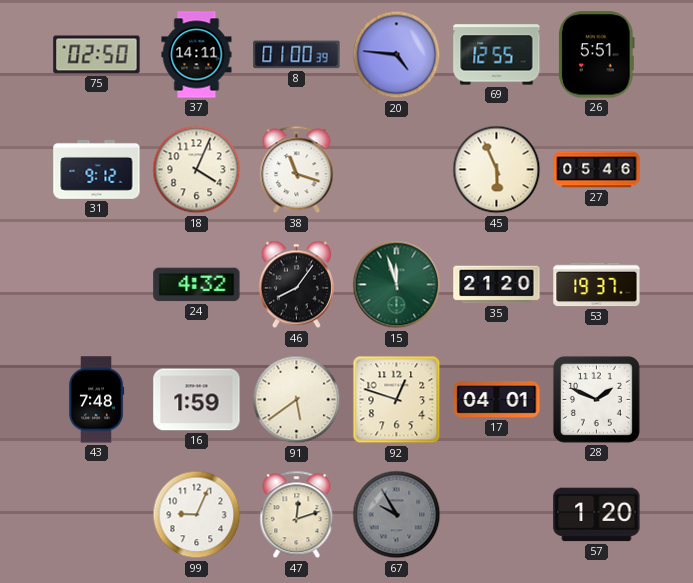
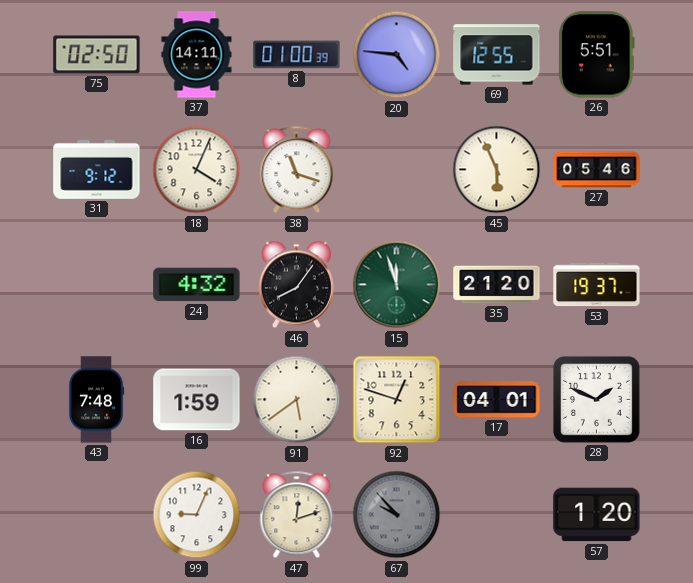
67: 9:55 -> 9:53
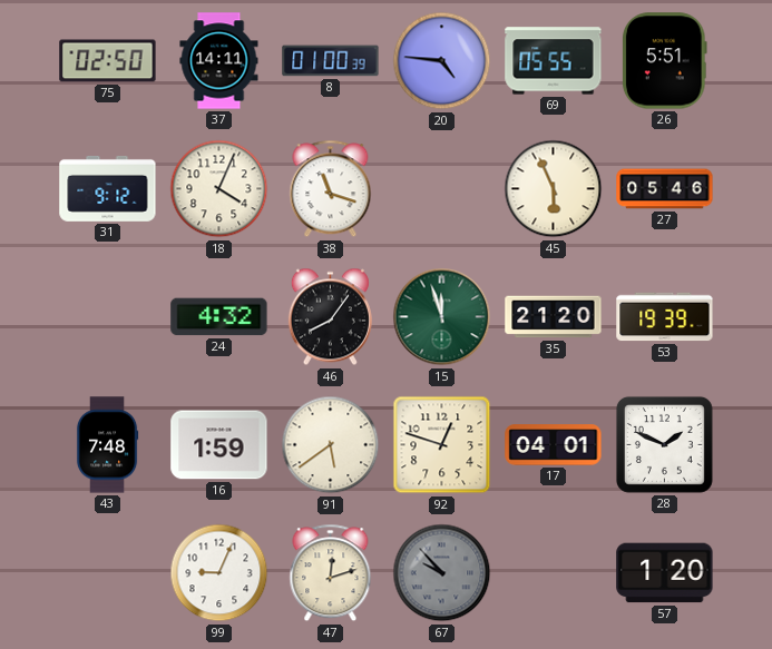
69: 12:55 -> 05:55
53: 19:37 -> 19:39
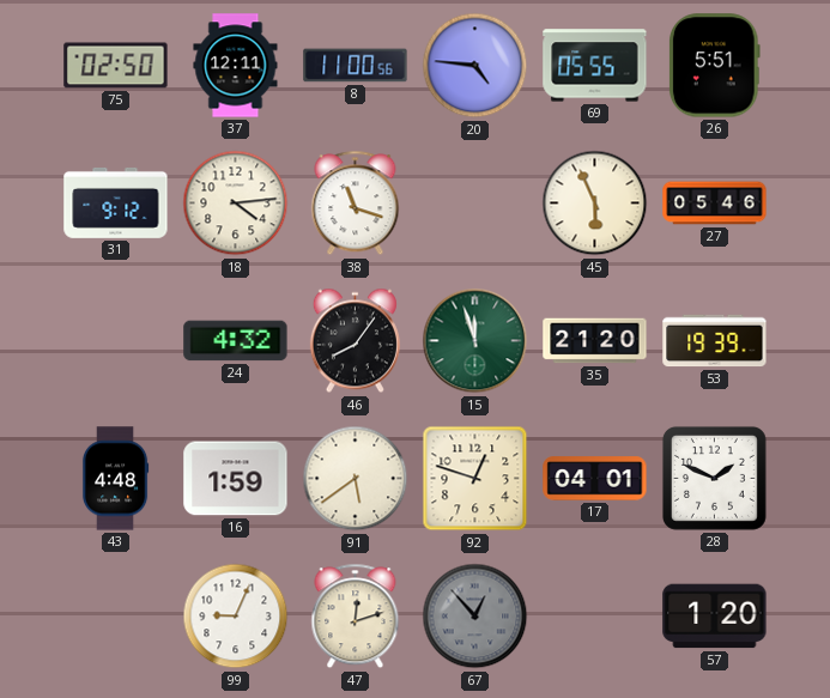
37: 14:11 -> 12:11
8: 01:00 -> 11:00
18: 4:04 -> 4:14
43: 7:48 -> 4:48
67: 9:53 -> 12:53
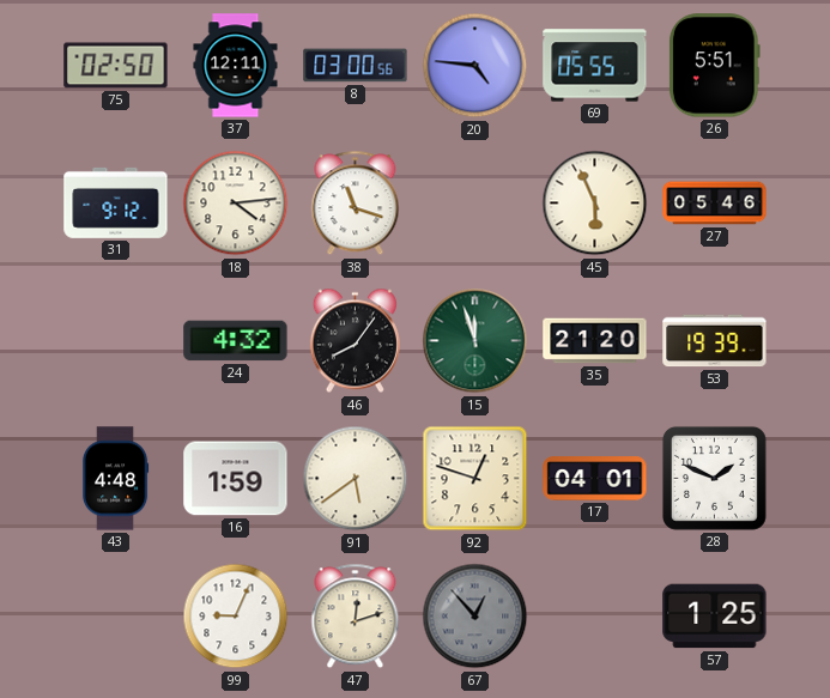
8: 11:00 -> 03:00
57: 1:20 -> 1:25
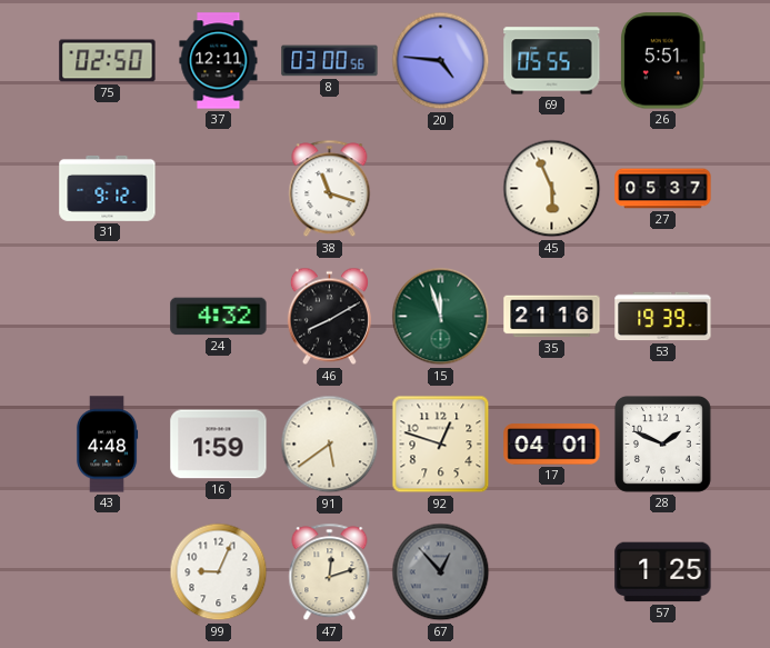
18: 4:14 -> none
27: 05:46 -> 05:37
46: 8:06 -> 8:10
35: 21:20 -> 21:16
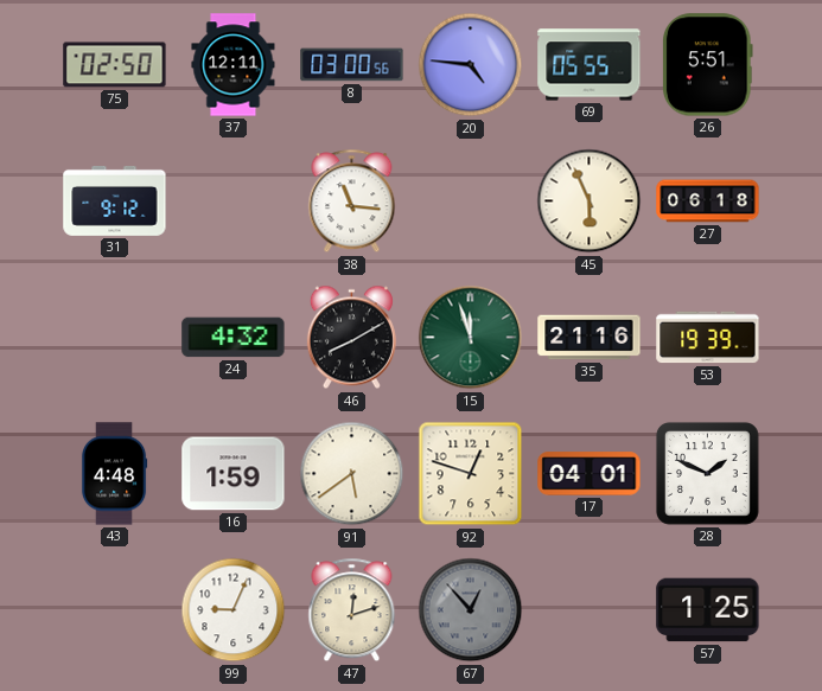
38: 11:18 -> 11:16
27: 05:37 -> 06:18
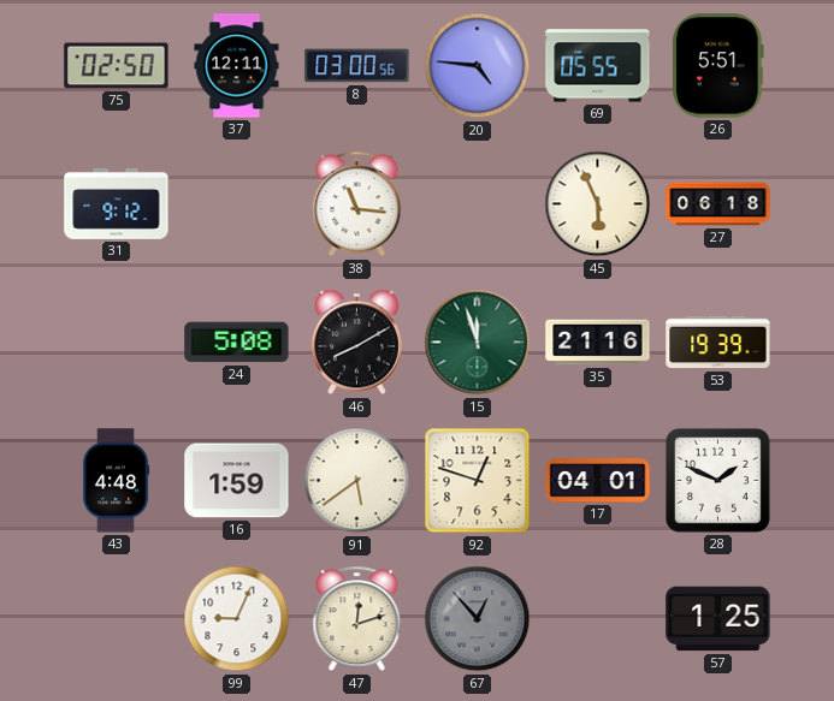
24: 4:32 -> 5:08
